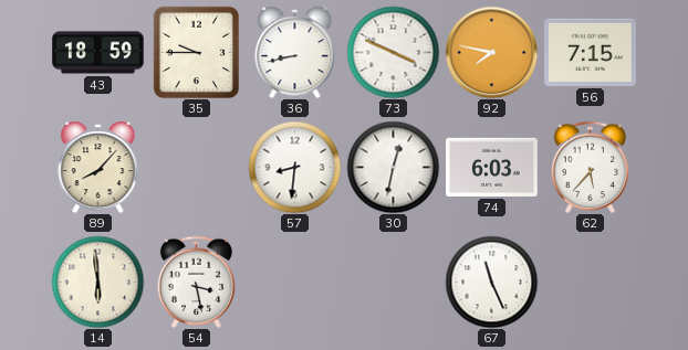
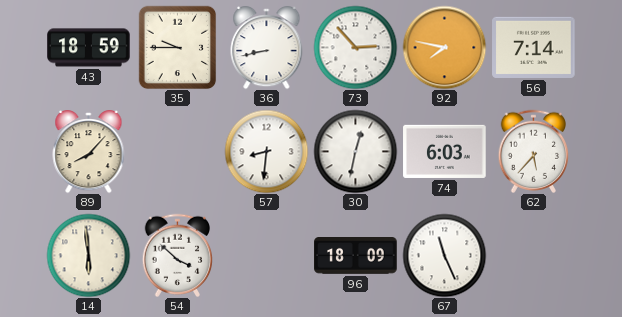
73: 3:49 -> 2:53
56: 7:15 -> 7:14
54: 3:28 -> 3:52
96: none -> 18:09
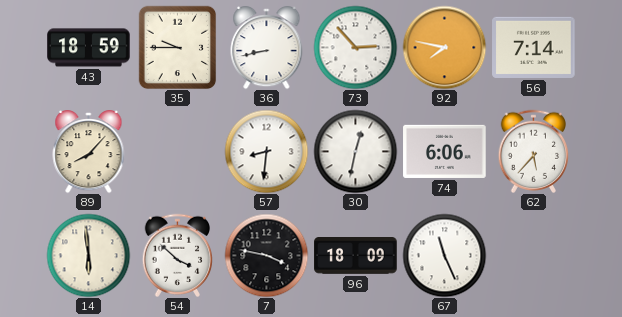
74: 6:03 -> 6:06
7: none -> 3:47
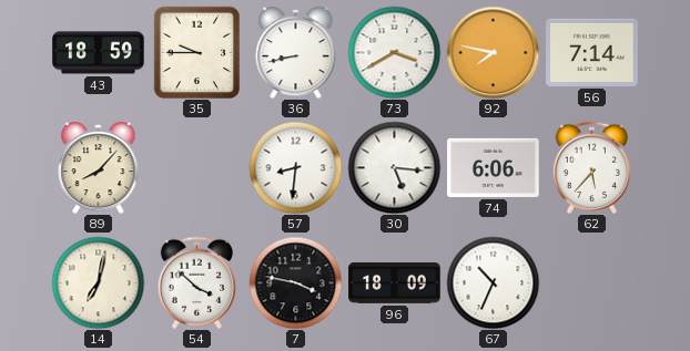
73: 2:53 -> 3:40
30: 12:32 -> 5:16
14: 5:59 -> 7:02
67: 11:26 -> 10:34
